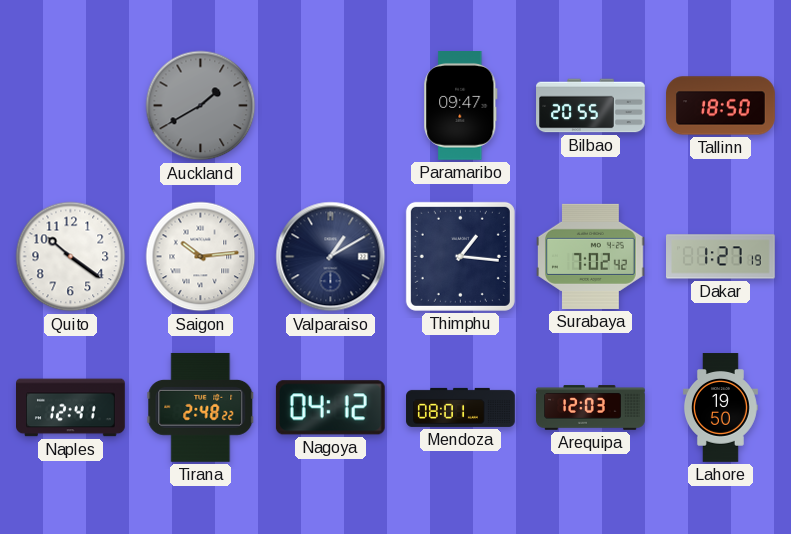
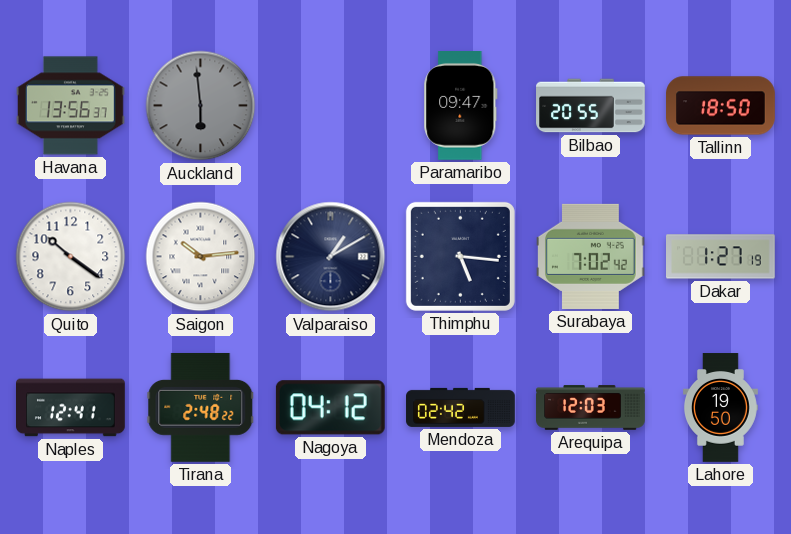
Havana: none -> 13:56
Auckland: 1:40 -> 5:59
Thimphu: 1:16 -> 5:16
Mendoza: 08:01 -> 02:42
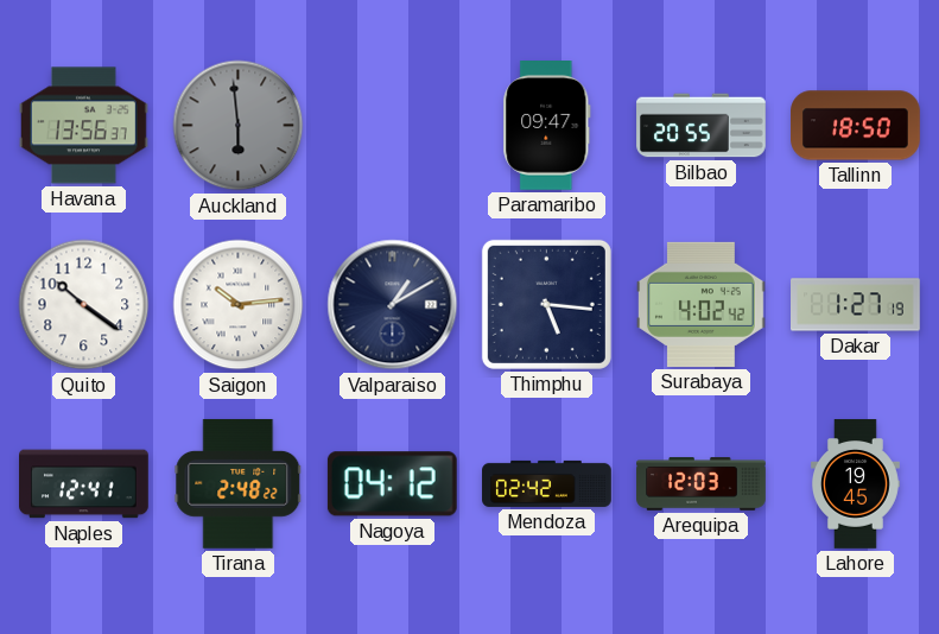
Surabaya: 7:02 -> 4:02
Lahore: 19:50 -> 19:45
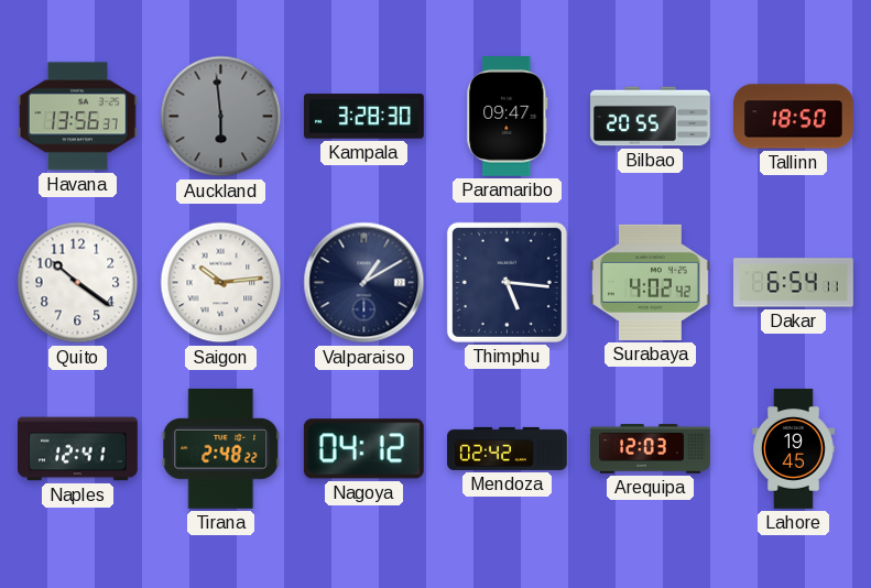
Kampala: none -> 3:28
Dakar: 1:27 -> 6:54
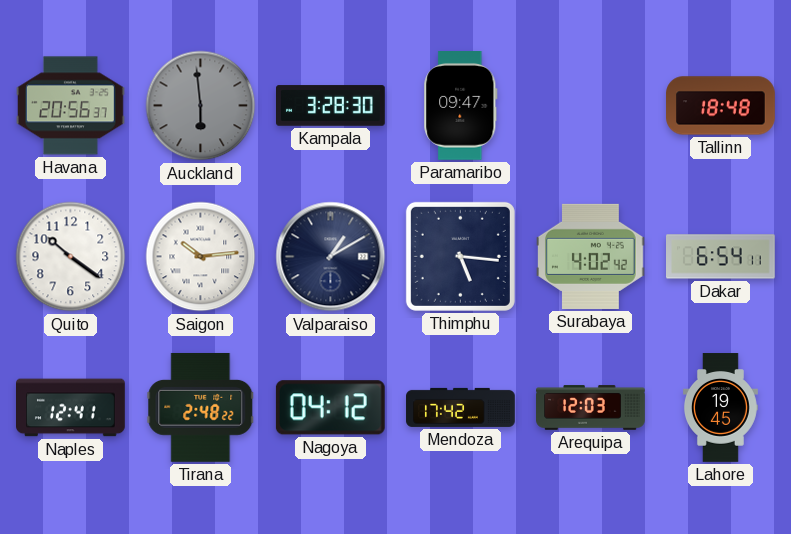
Havana: 13:56 -> 20:56
Bilbao: 20:55 -> none
Tallinn: 18:50 -> 18:48
Mendoza: 02:42 -> 17:42
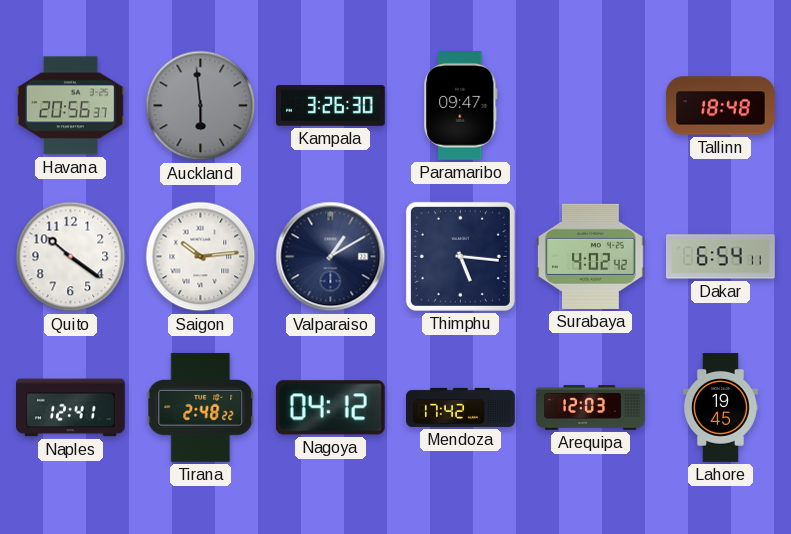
Kampala: 3:28 -> 3:26
